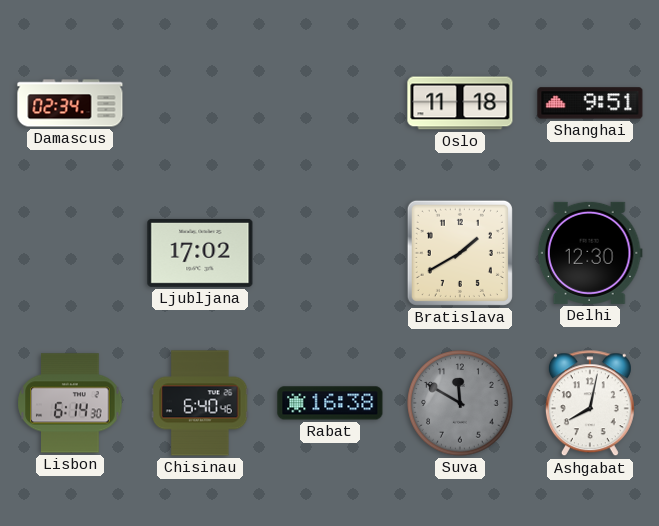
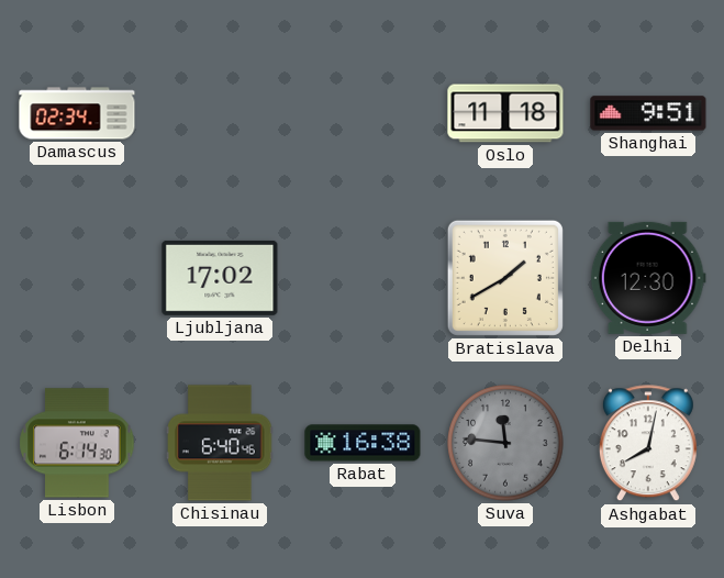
Suva: 11:50 -> 11:46
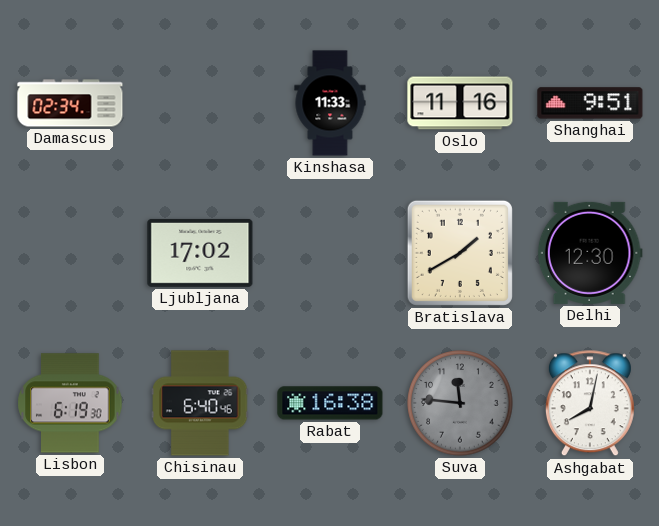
Kinshasa: none -> 11:33
Oslo: 11:18 -> 11:16
Lisbon: 6:14 -> 6:19
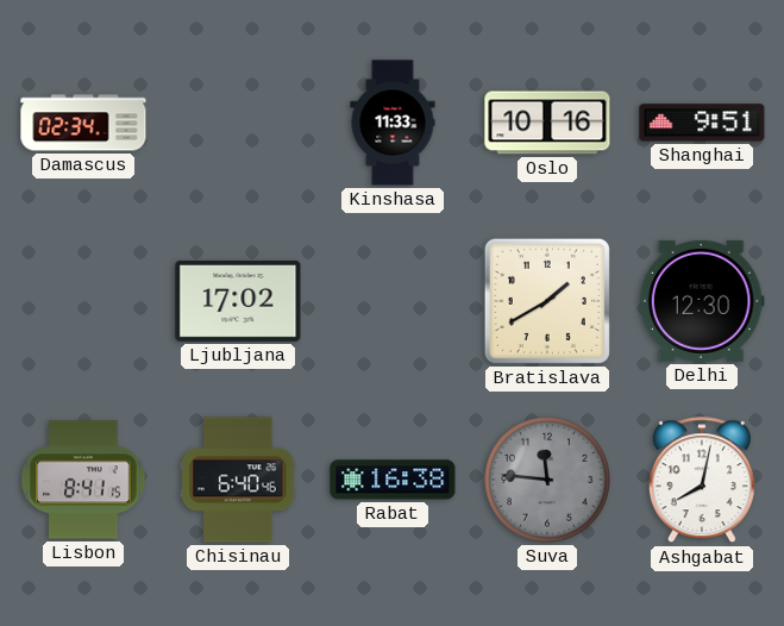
Oslo: 11:16 -> 10:16
Lisbon: 6:19 -> 8:41
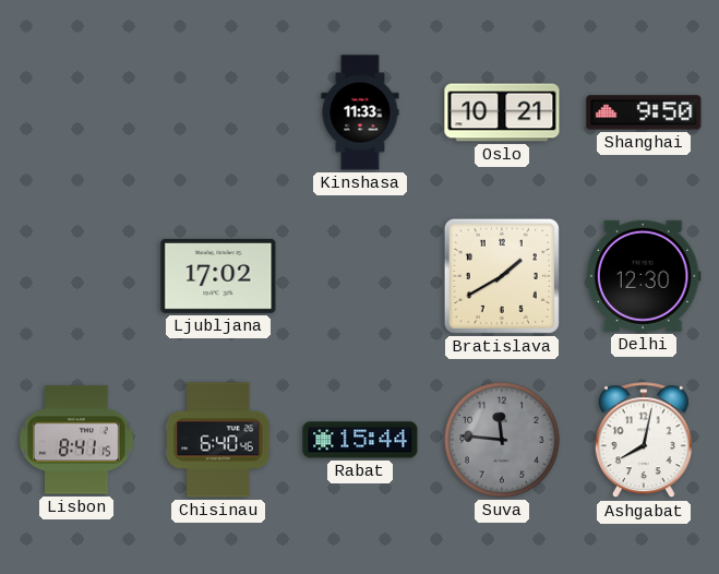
Damascus: 02:34 -> none
Oslo: 10:16 -> 10:21
Shanghai: 9:51 -> 9:50
Rabat: 16:38 -> 15:44
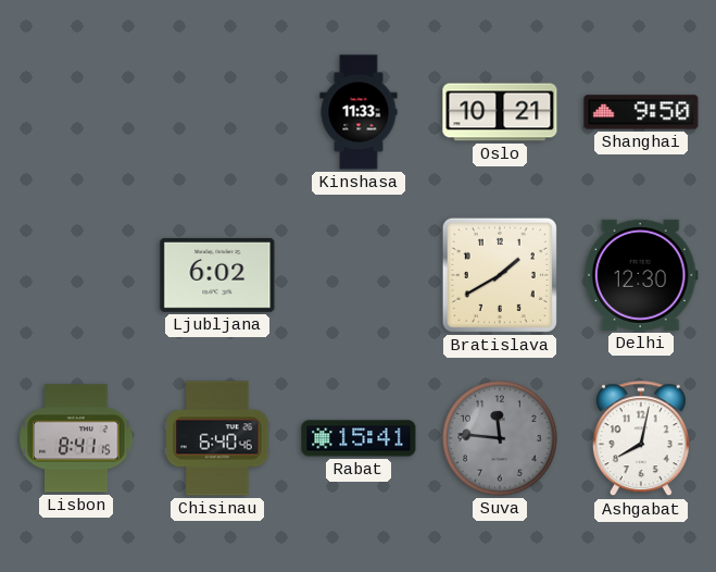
Ljubljana: 17:02 -> 6:02
Rabat: 15:44 -> 15:41
